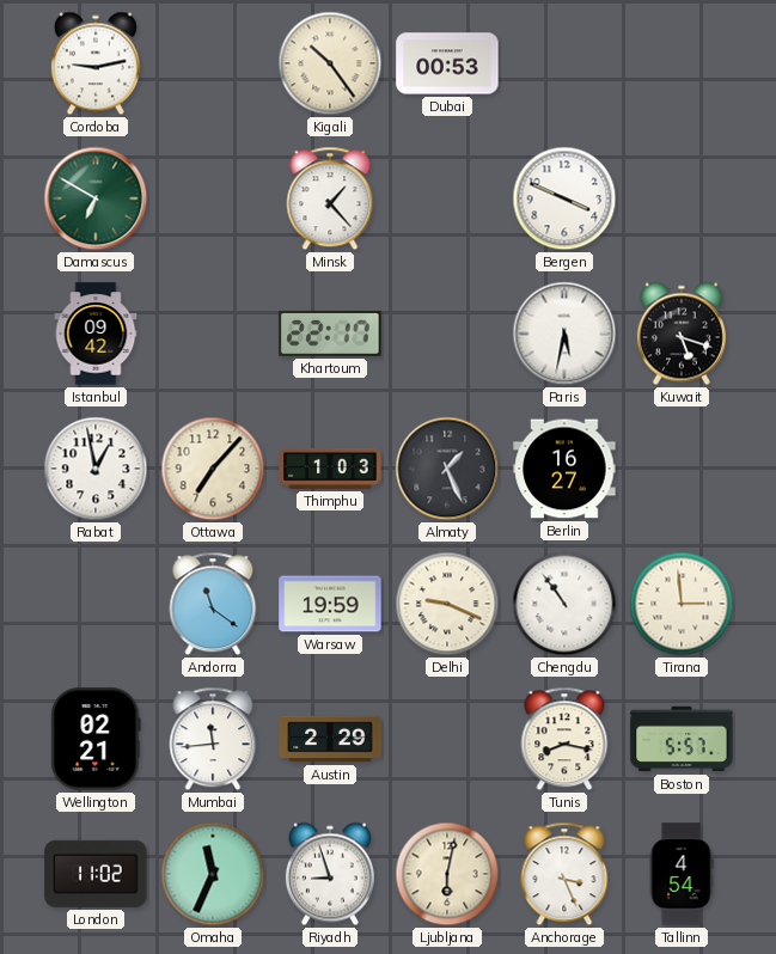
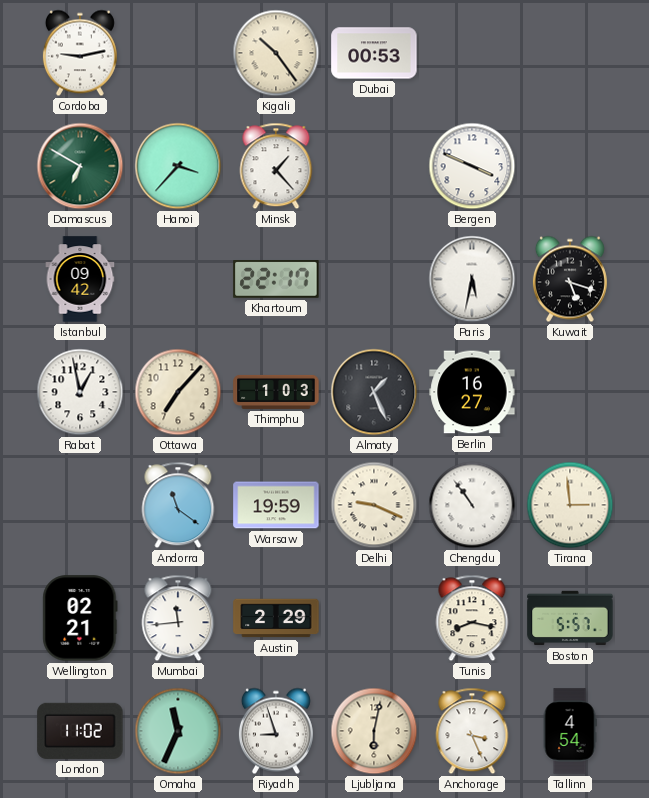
Hanoi: none -> 3:37
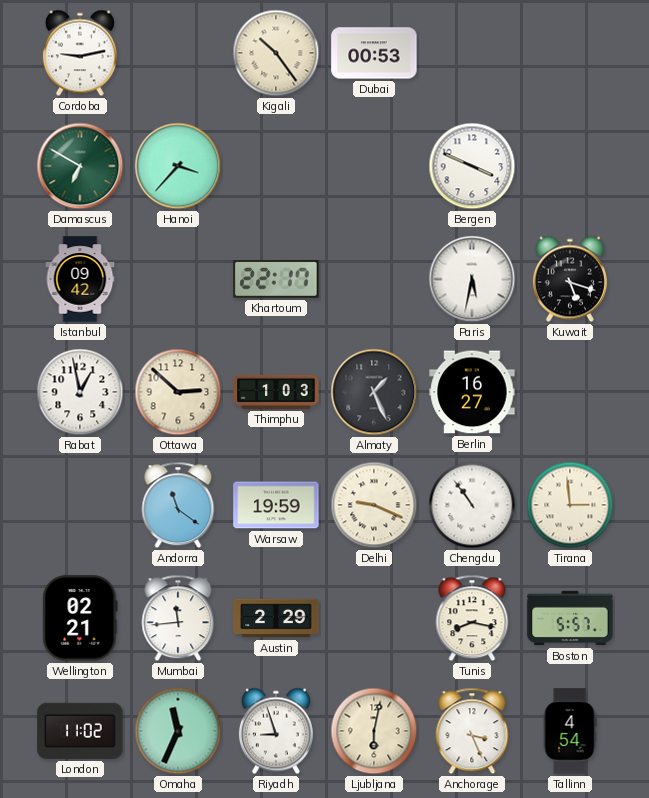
Minsk: 1:23 -> none
Ottawa: 7:07 -> 2:52
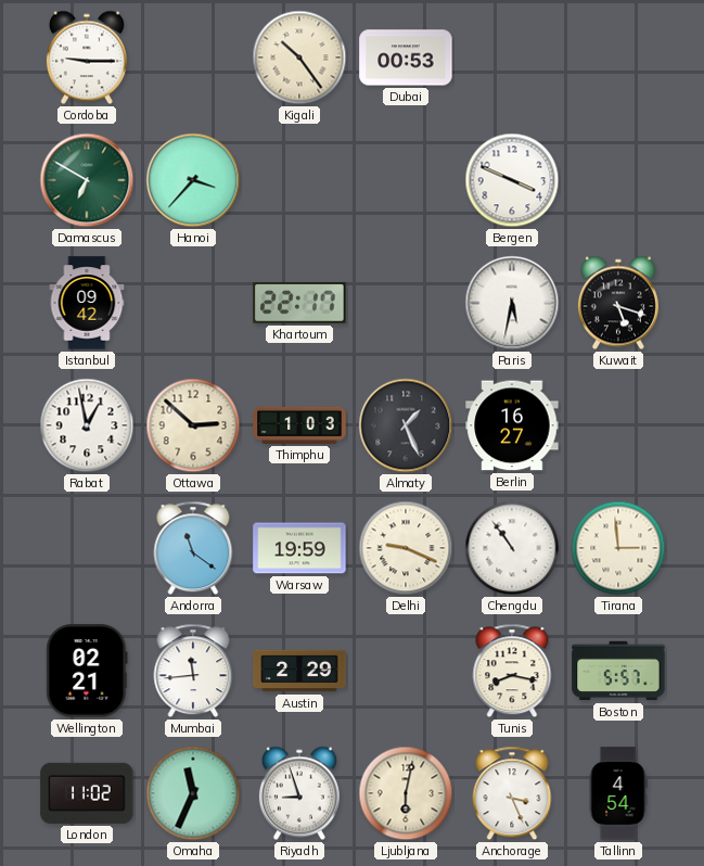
Cordoba: 9:13 -> 9:15
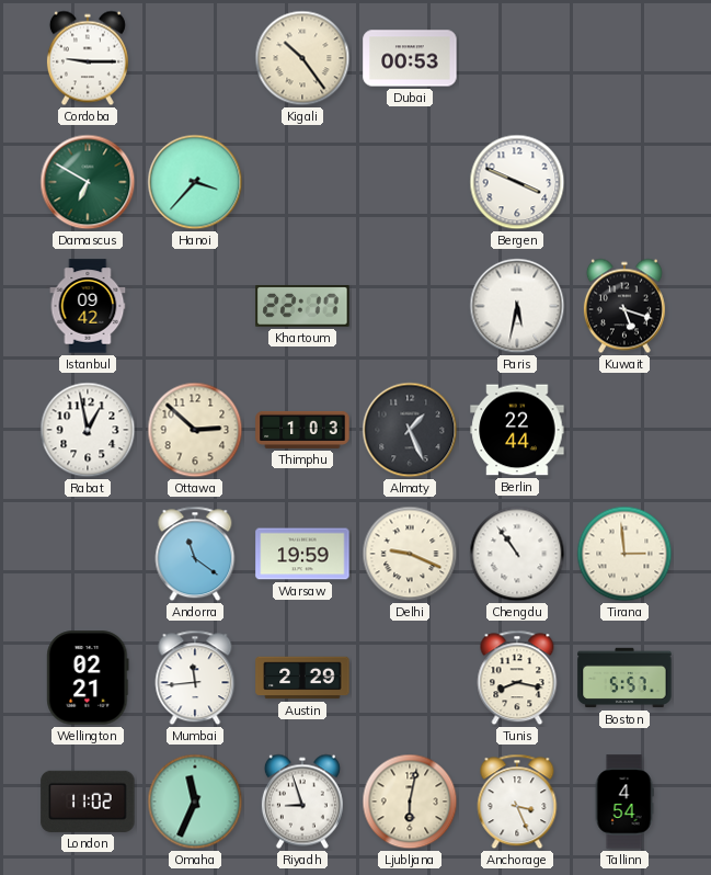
Berlin: 16:27 -> 22:44
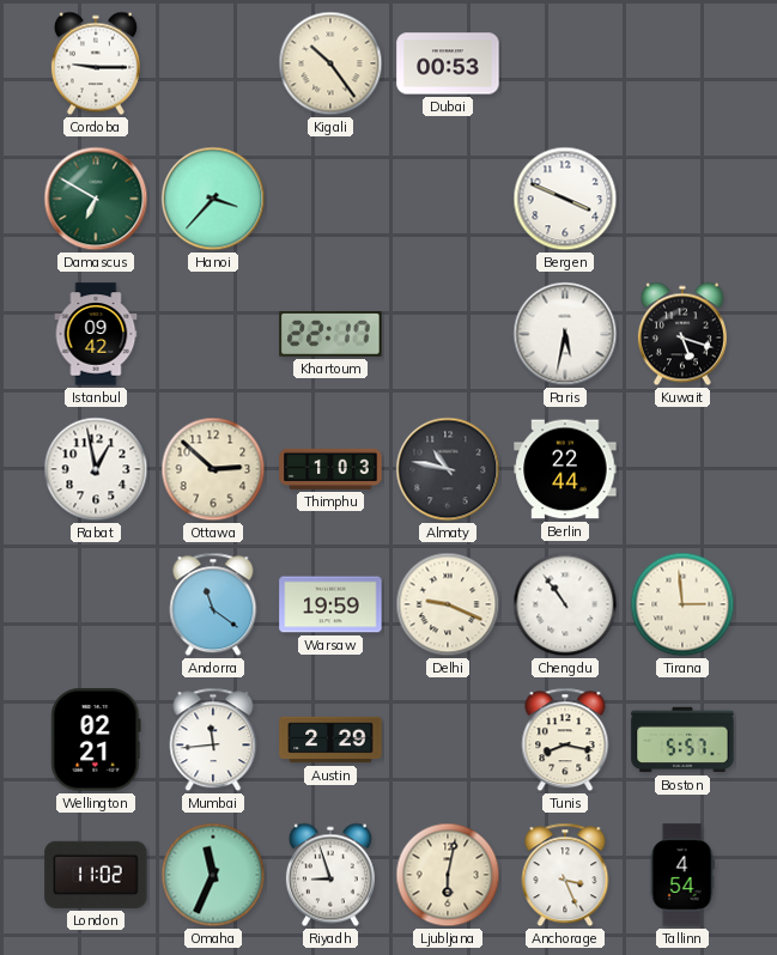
Almaty: 1:26 -> 10:47
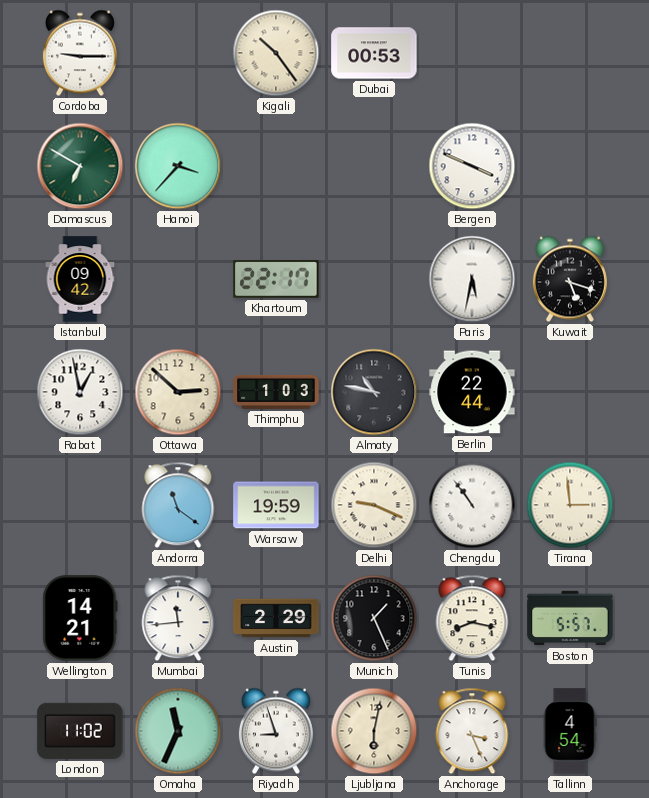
Wellington: 02:21 -> 14:21
Munich: none -> 1:26
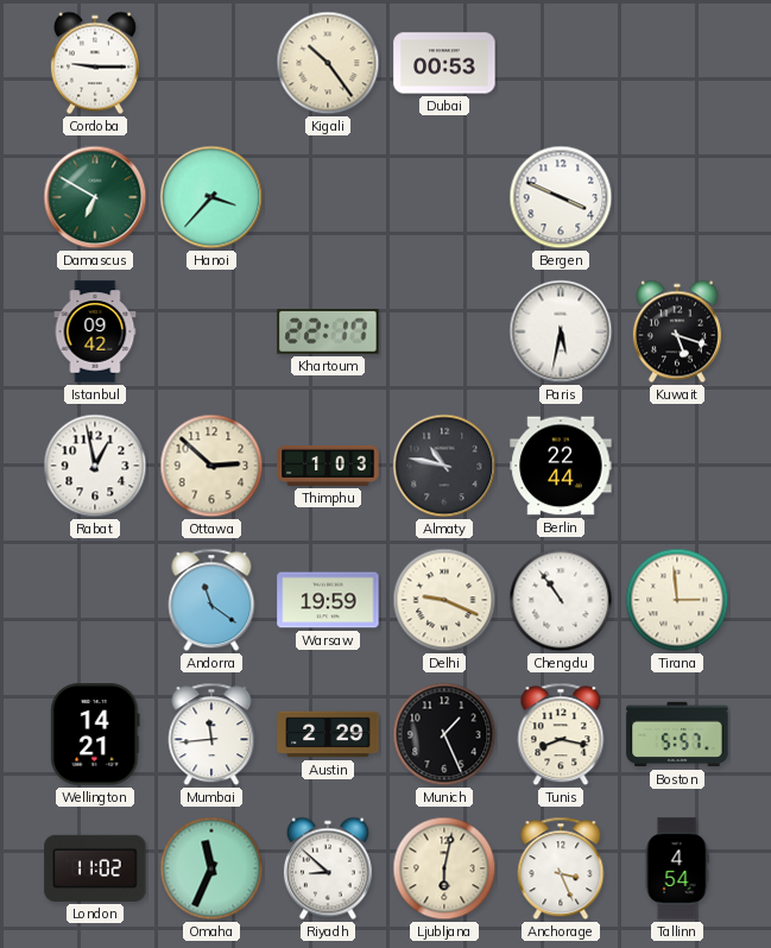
Riyadh: 8:57 -> 8:52
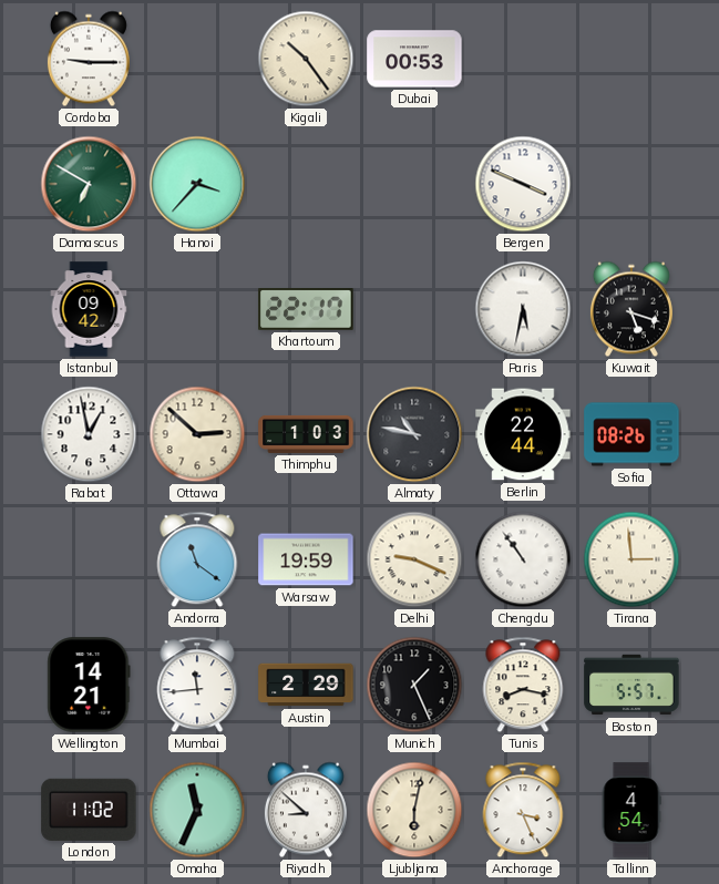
Sofia: none -> 08:26
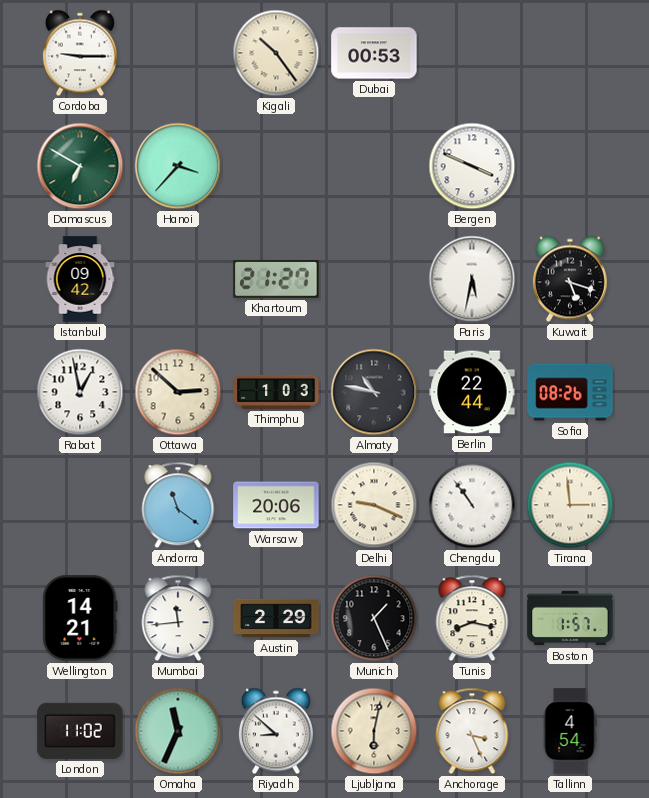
Khartoum: 22:17 -> 21:27
Warsaw: 19:59 -> 20:06
Boston: 5:57 -> 1:57
